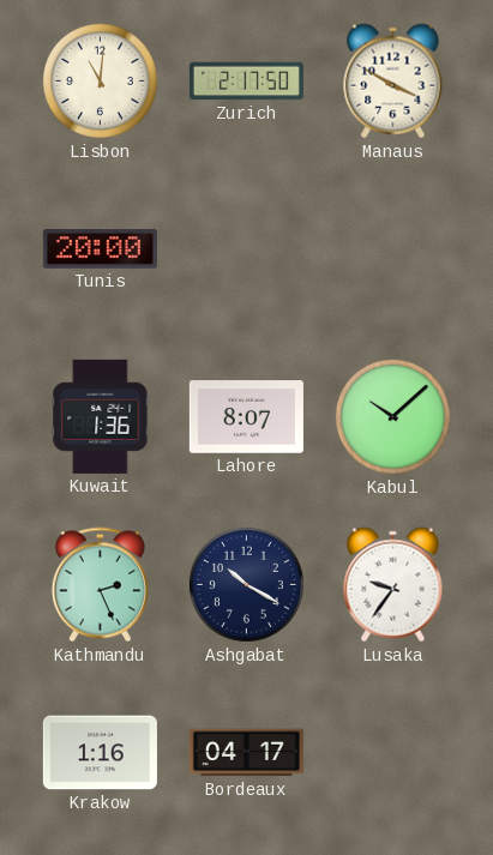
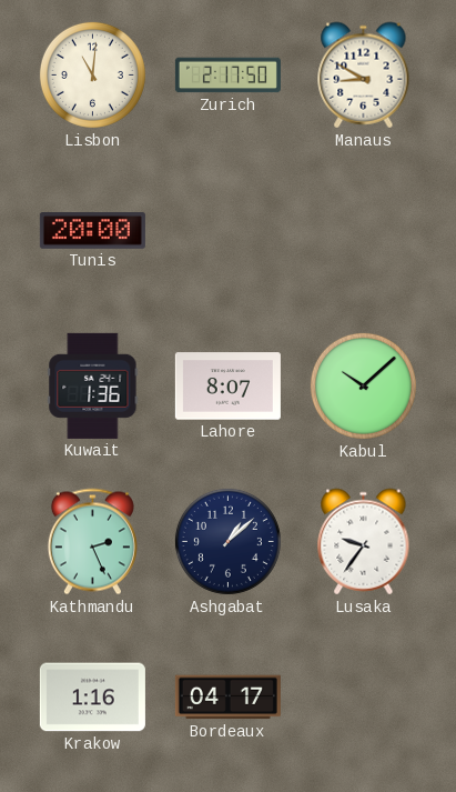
Manaus: 3:50 -> 8:50
Ashgabat: 10:20 -> 1:08
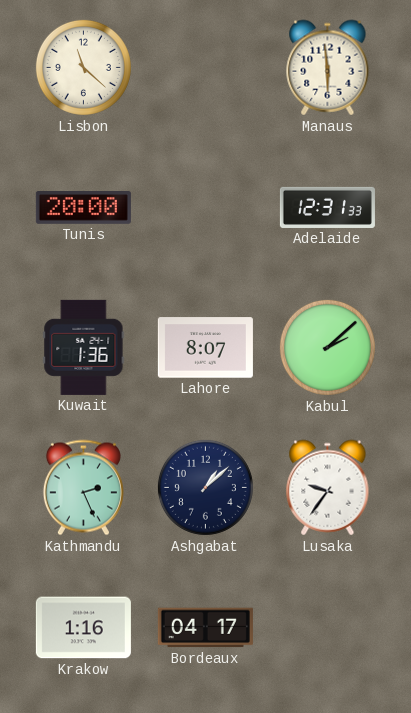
Lisbon: 11:01 -> 11:22
Zurich: 2:17 -> none
Manaus: 8:50 -> 5:59
Adelaide: none -> 12:31
Kabul: 10:08 -> 2:08
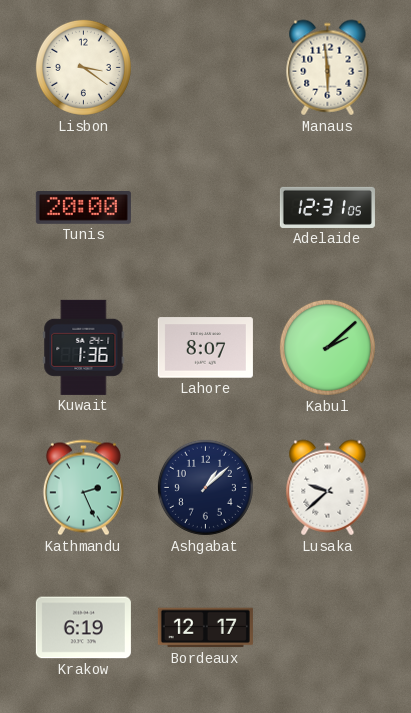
Lisbon: 11:22 -> 3:21
Adelaide: 12:31:33 -> 12:31:05
Lusaka: 9:36 -> 9:38
Krakow: 1:16 -> 6:19
Bordeaux: 04:17 -> 12:17
